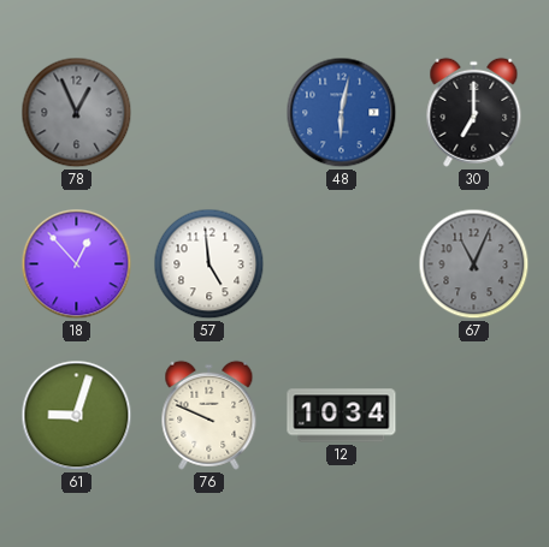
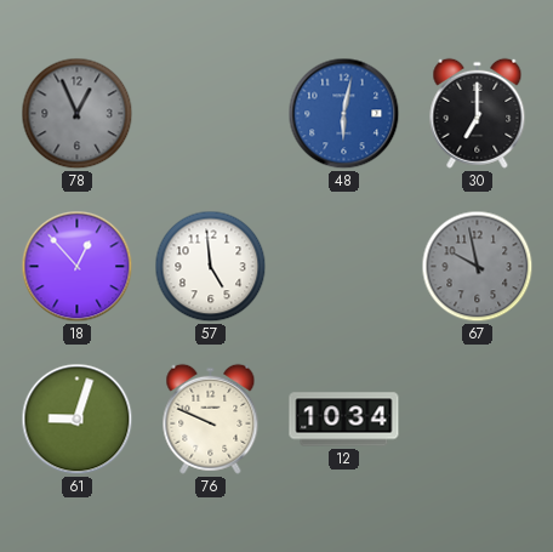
67: 11:04 -> 9:58
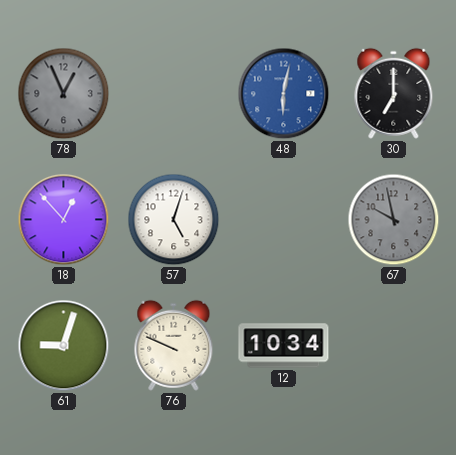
57: 4:59 -> 5:03
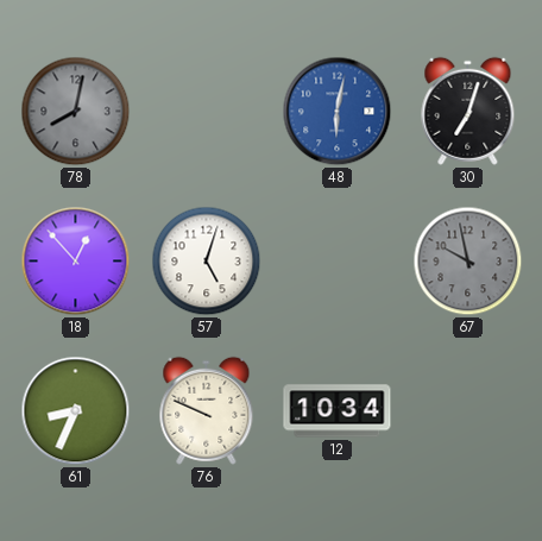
78: 12:56 -> 8:02
30: 7:00 -> 7:03
61: 9:03 -> 8:34
